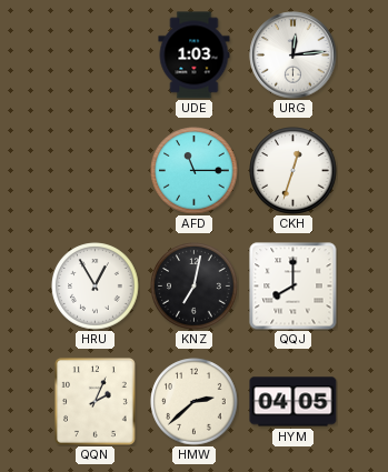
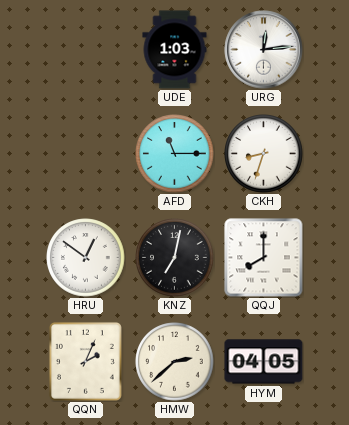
CKH: 12:33 -> 8:33
HRU: 12:55 -> 12:51
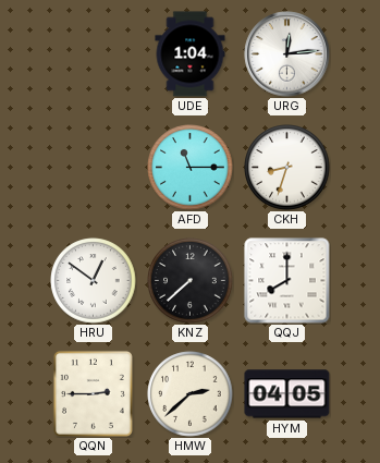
UDE: 1:03 -> 1:04
KNZ: 7:02 -> 7:38
QQN: 2:04 -> 2:45
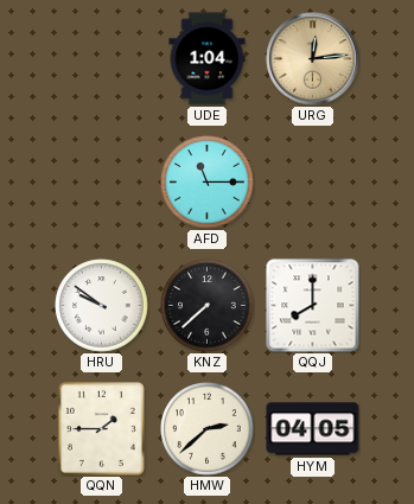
URG dial: white -> champagne
CKH: 8:33 -> none
HRU: 12:51 -> 9:51
QQN: 2:45 -> 1:45
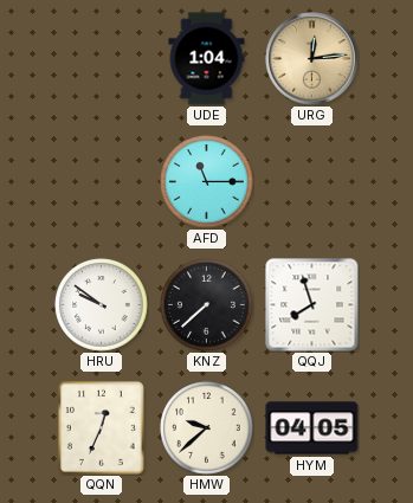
QQJ: 8:00 -> 7:57
QQN: 1:45 -> 12:34
HMW: 2:38 -> 9:38
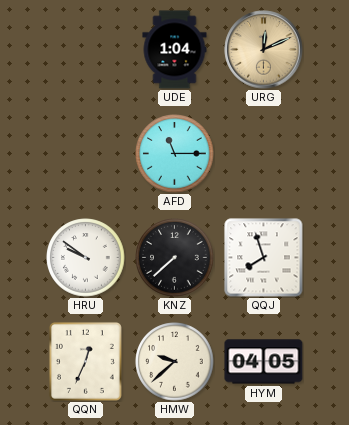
URG: 12:14 -> 12:11
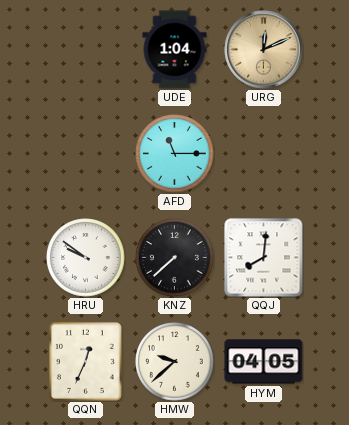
QQJ: 7:57 -> 8:01
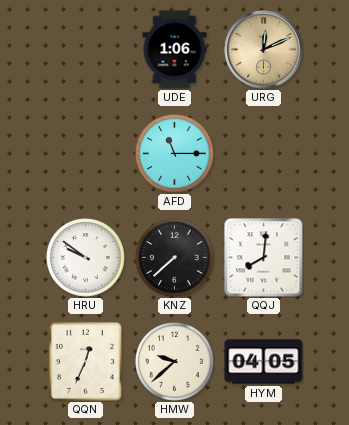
UDE: 1:04 -> 1:06
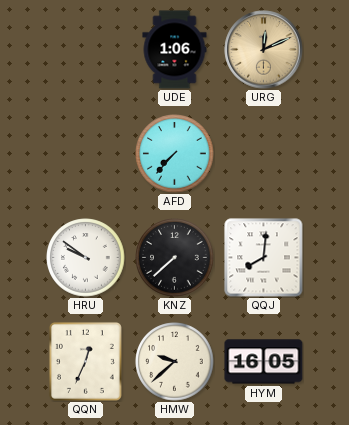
AFD: 11:15 -> 7:37
HYM: 04:05 -> 16:05
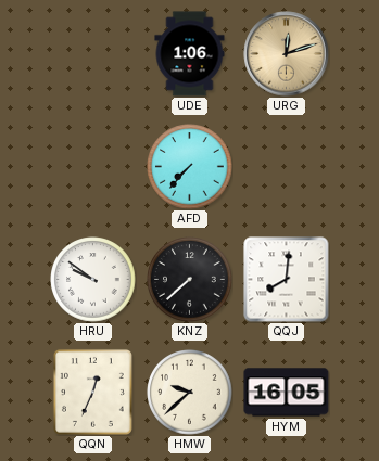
URG: 12:11 -> 12:12
